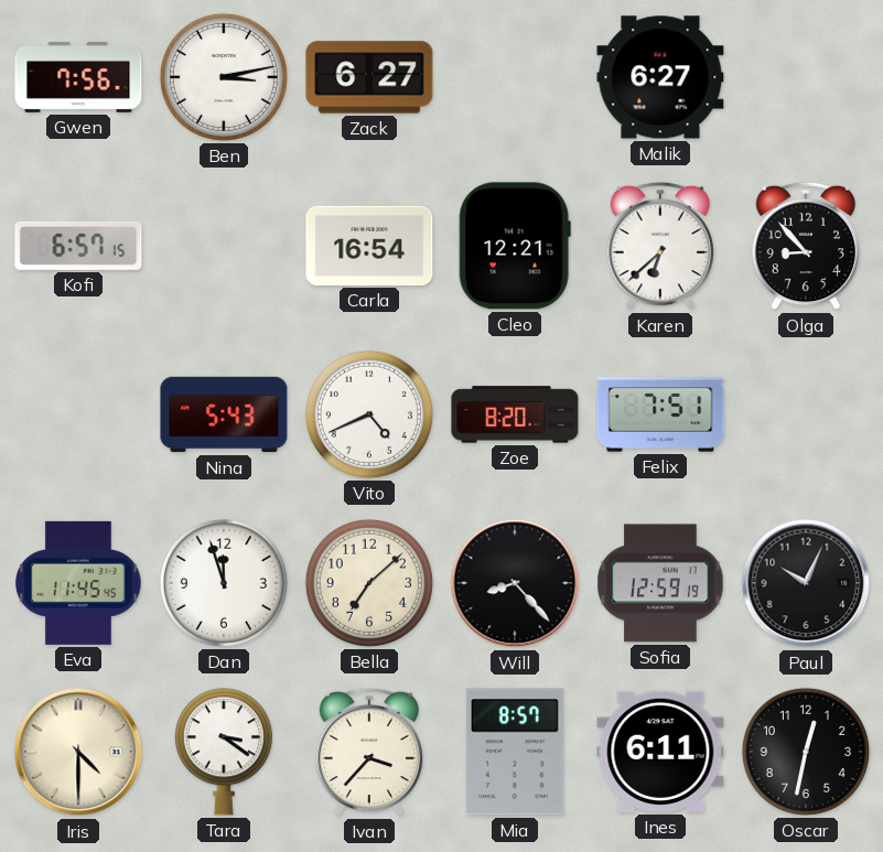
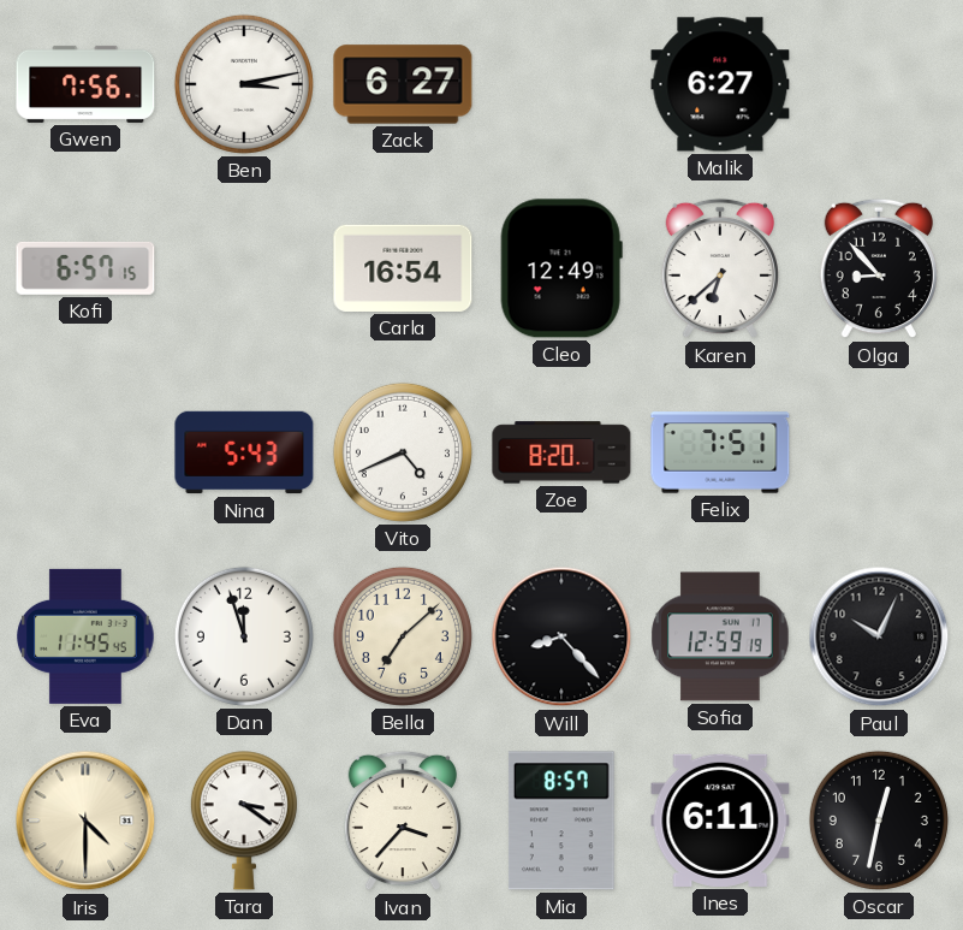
Cleo: 12:21 -> 12:49
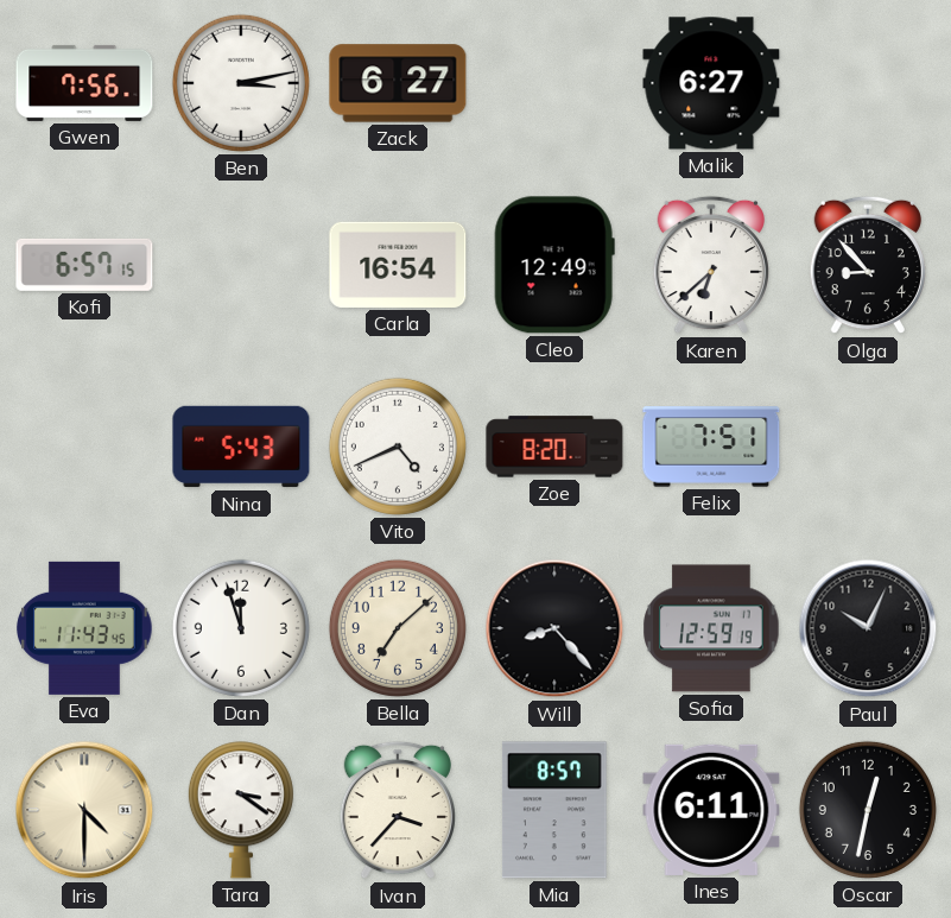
Eva: 11:45 -> 11:43
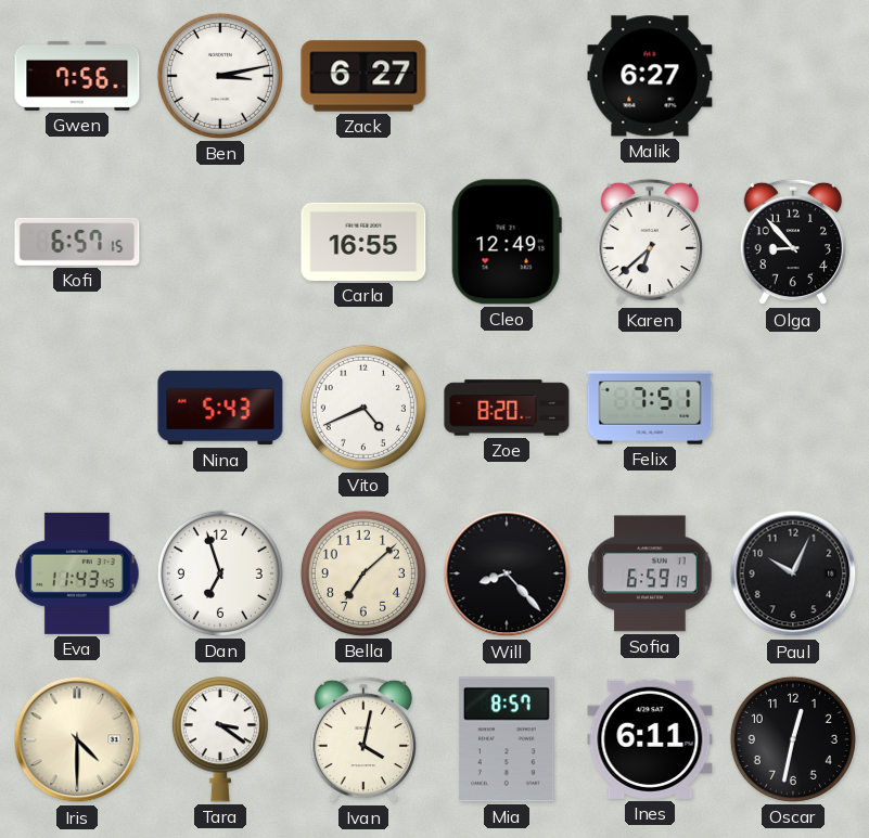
Carla: 16:54 -> 16:55
Dan: 11:57 -> 6:57
Sofia: 12:59 -> 6:59
Ivan: 3:37 -> 4:02
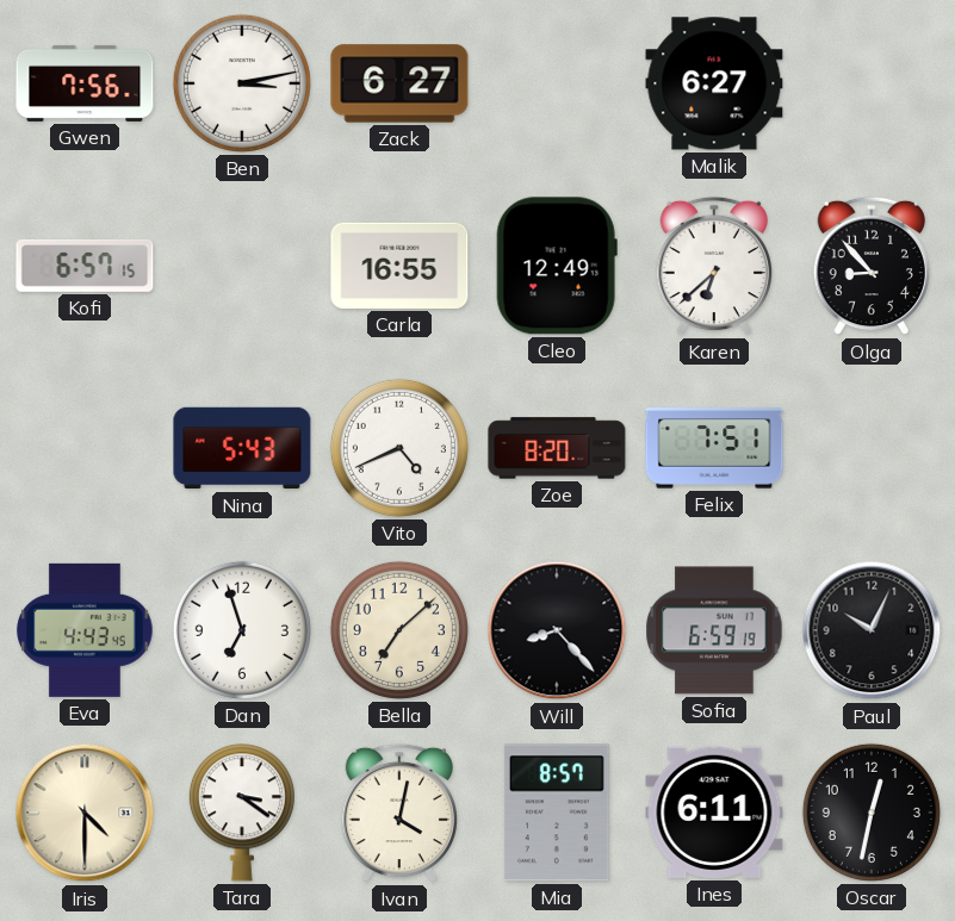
Eva: 11:43 -> 4:43
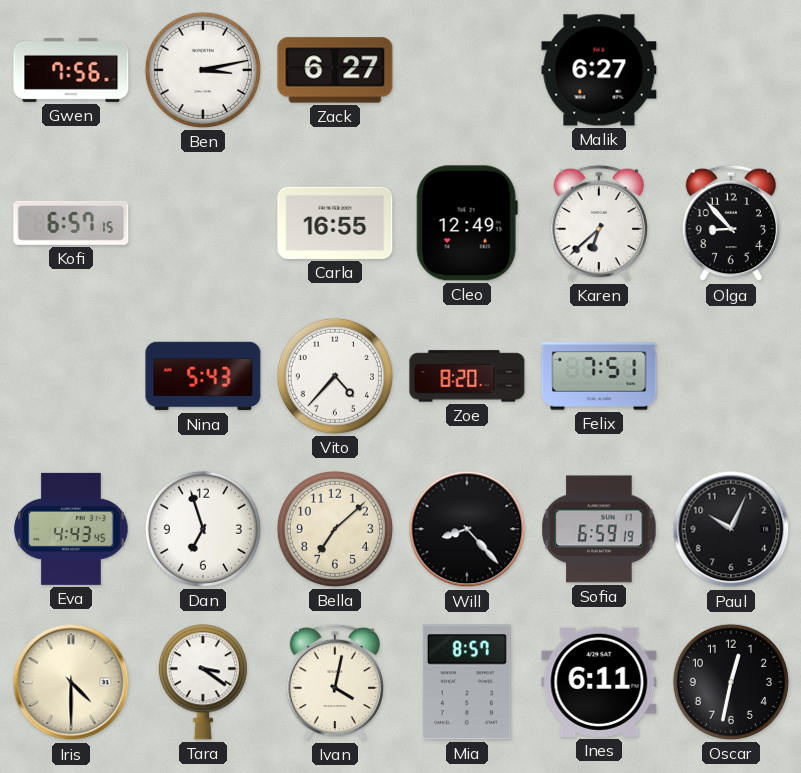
Vito: 4:41 -> 4:37
